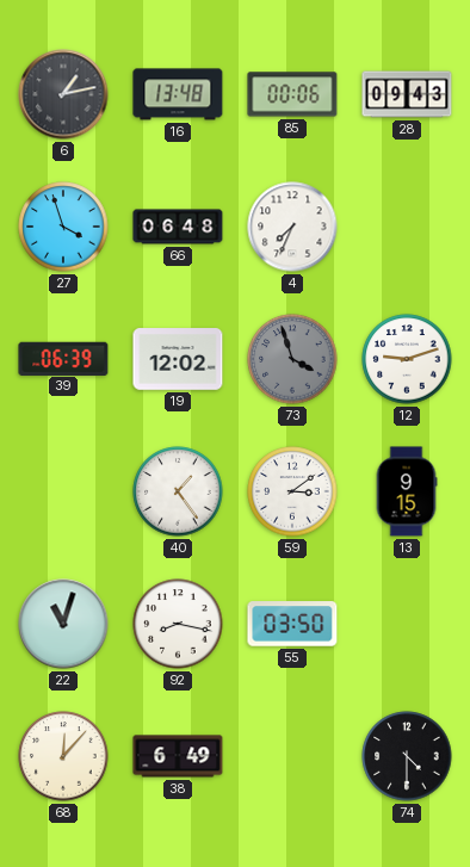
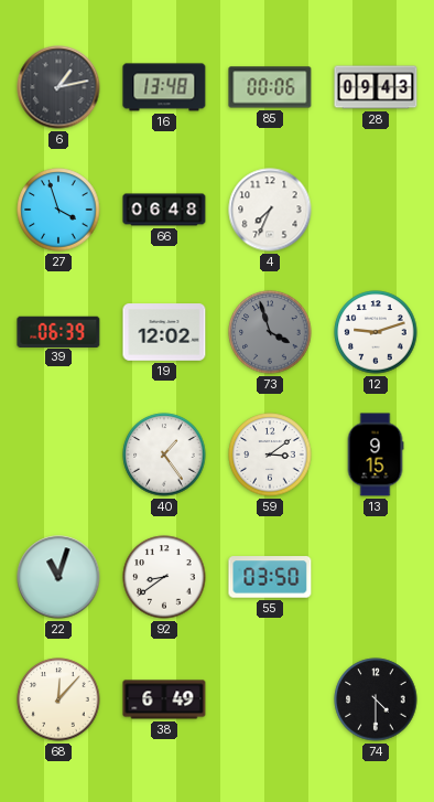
92: 8:17 -> 8:39
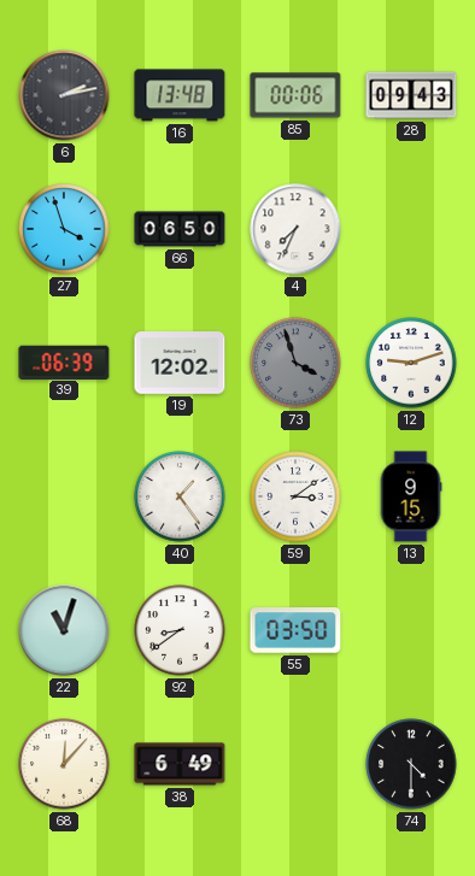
6: 1:13 -> 2:13
66: 06:48 -> 06:50
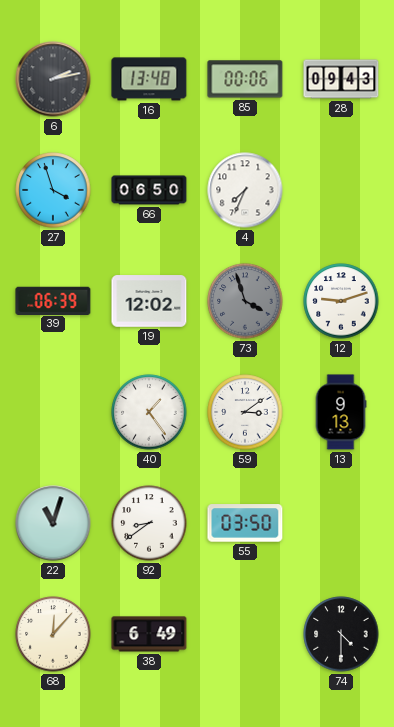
13: 9:15 -> 9:13
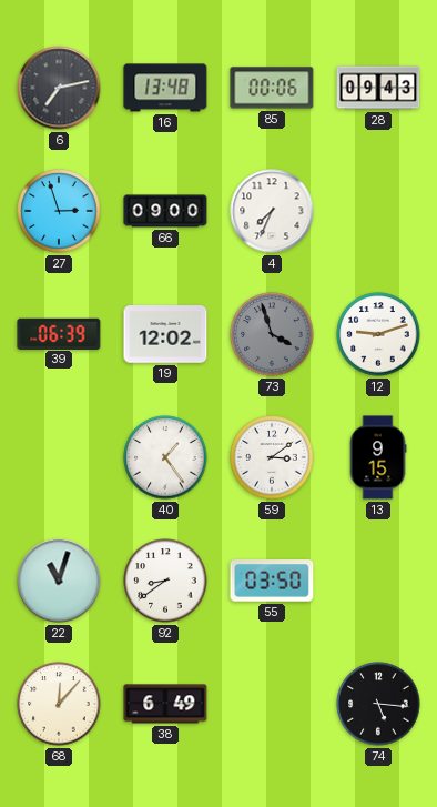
6: 2:13 -> 7:13
27: 3:57 -> 2:57
66: 06:50 -> 09:00
13: 9:13 -> 9:15
74: 4:30 -> 5:16
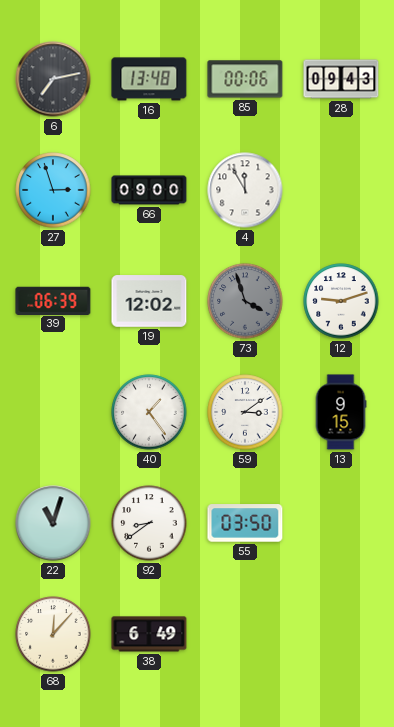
4: 7:34 -> 11:55
74: 5:16 -> none
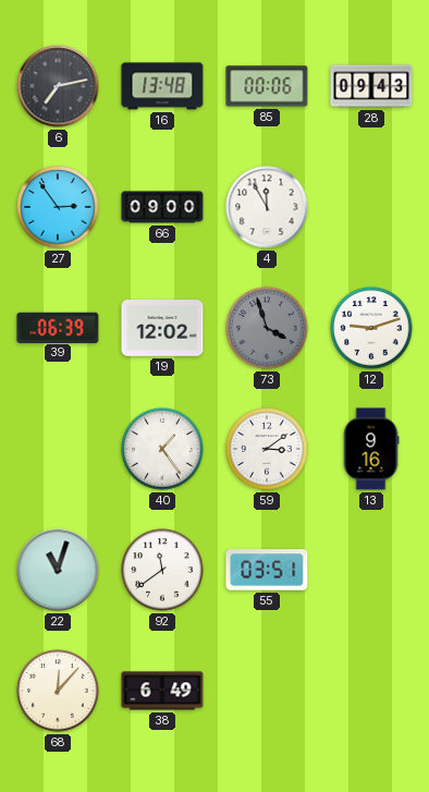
27: 2:57 -> 2:54
13: 9:15 -> 9:16
92: 8:39 -> 11:39
55: 03:50 -> 03:51
